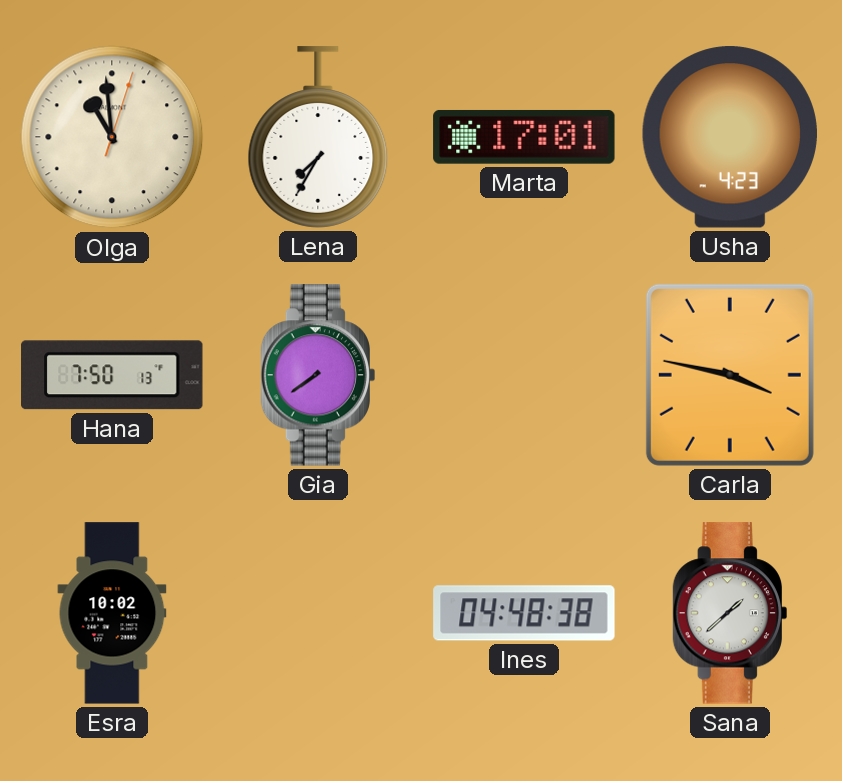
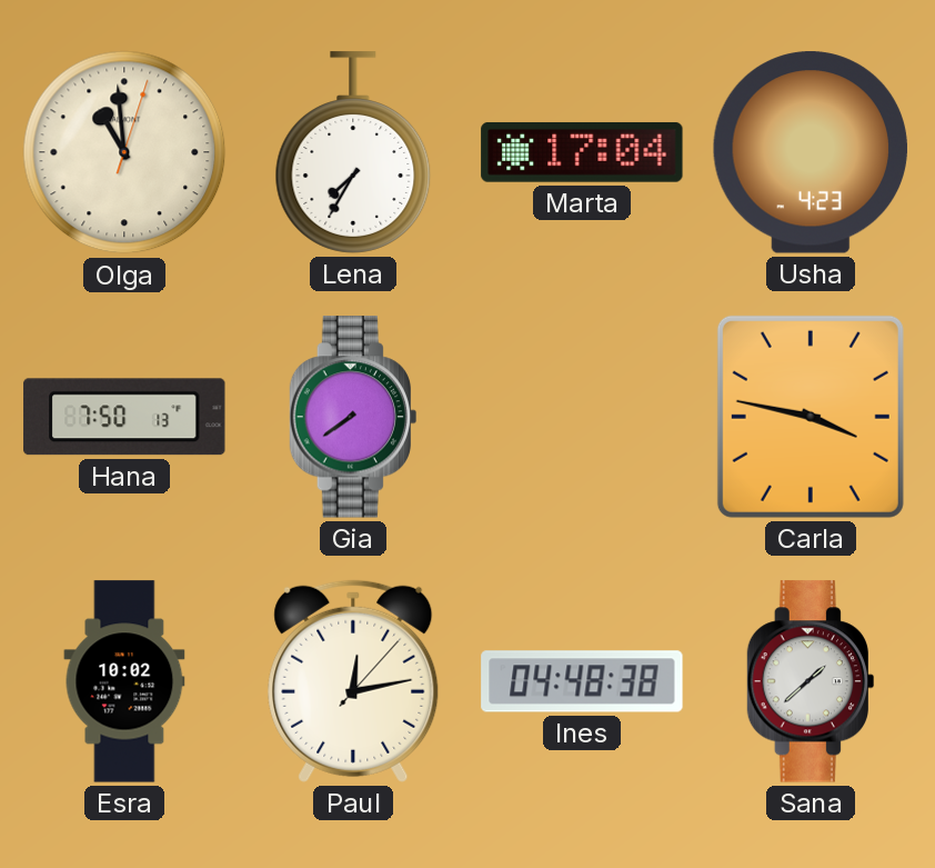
Marta: 17:01 -> 17:04
Paul: none -> 12:13
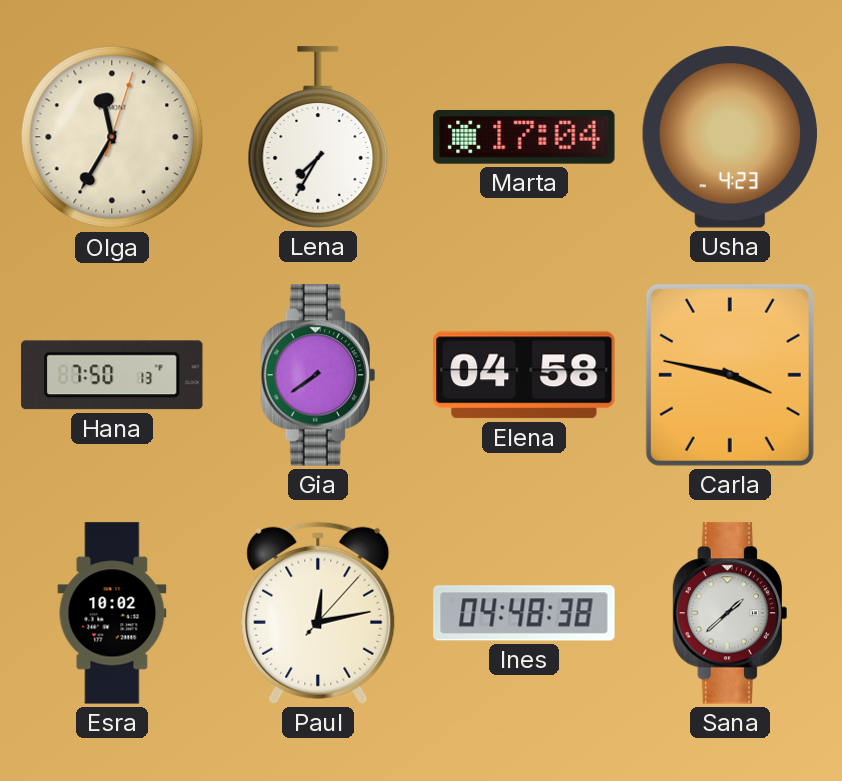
Olga: 10:59 -> 11:35
Elena: none -> 04:58
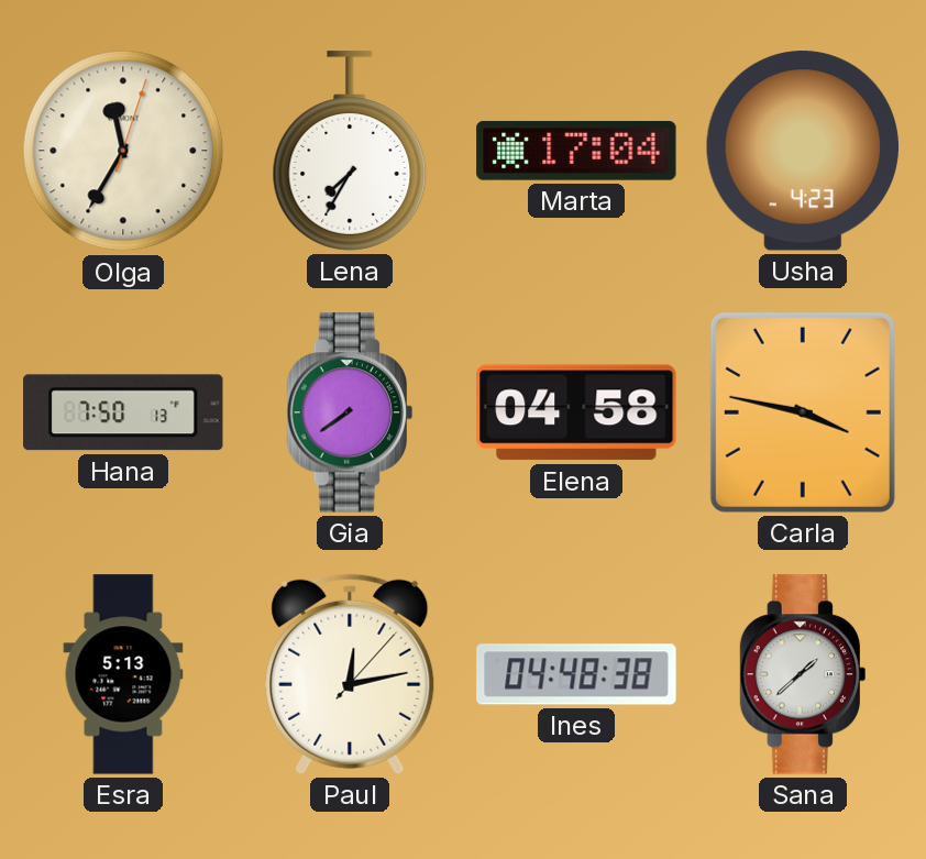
Esra: 10:02 -> 5:13
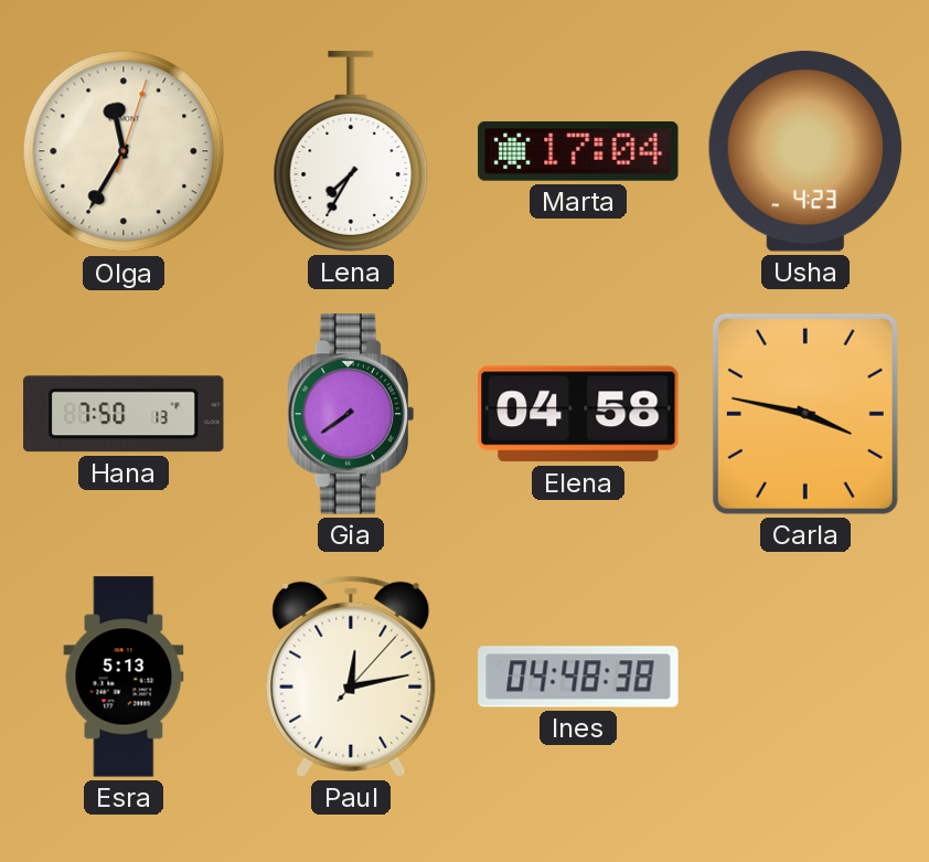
Sana: 1:38 -> none
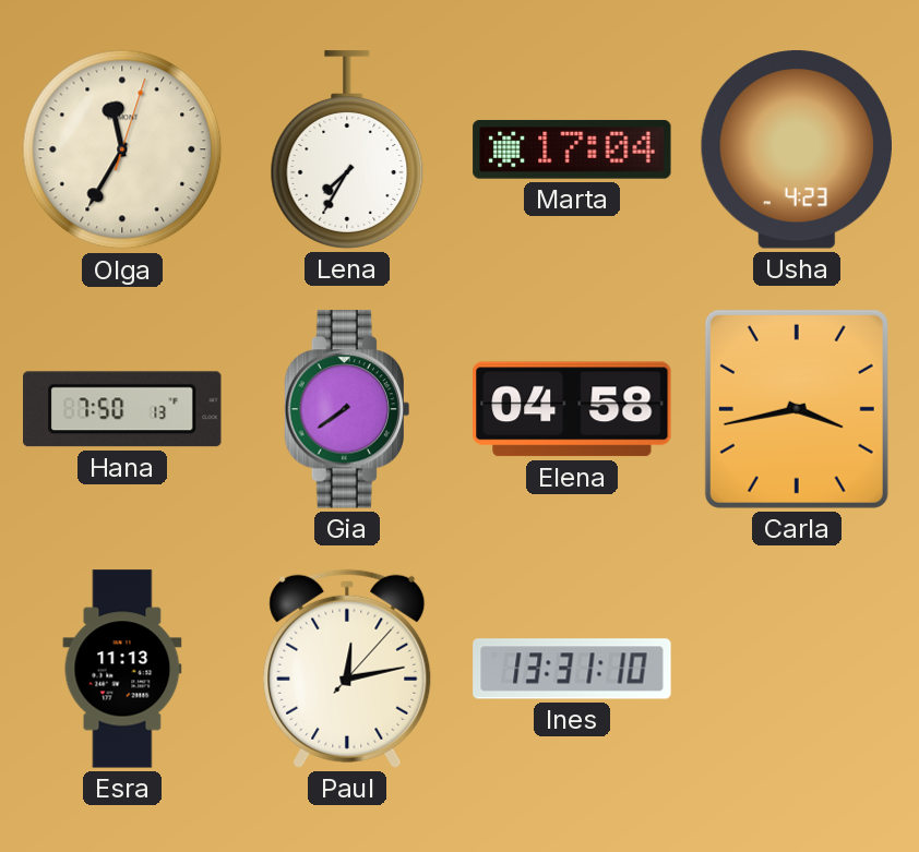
Carla: 3:47 -> 3:43
Esra: 5:13 -> 11:13
Ines: 04:48 -> 13:31
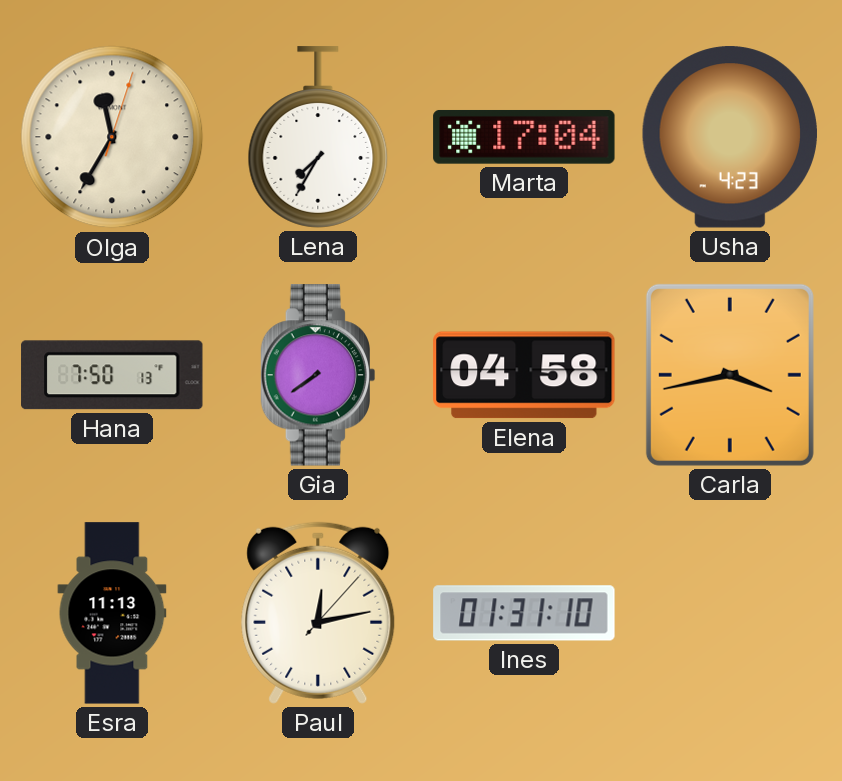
Ines: 13:31 -> 01:31
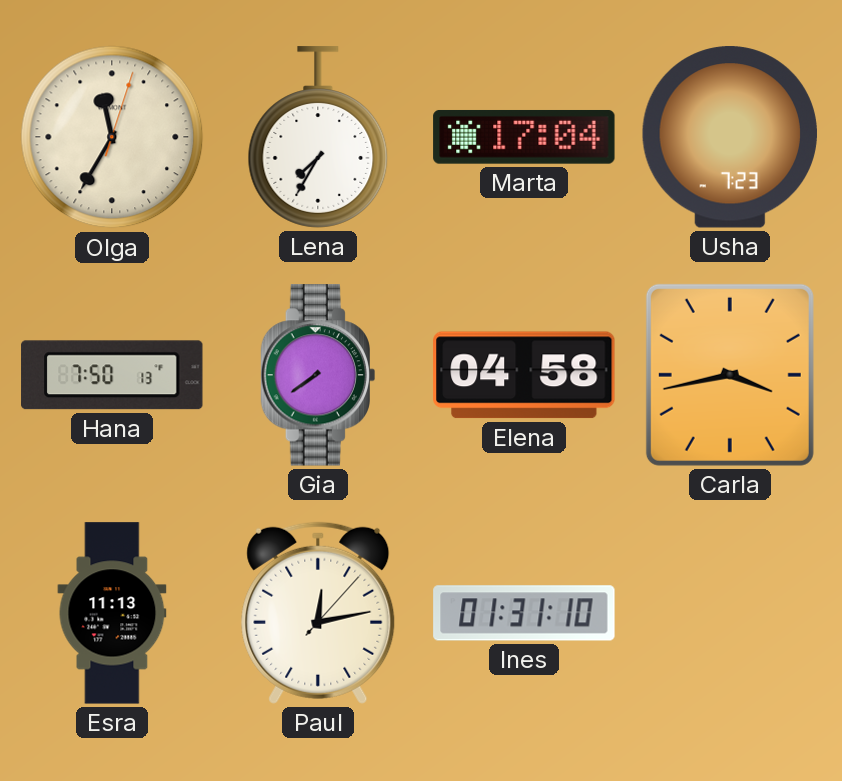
Usha: 4:23 -> 7:23
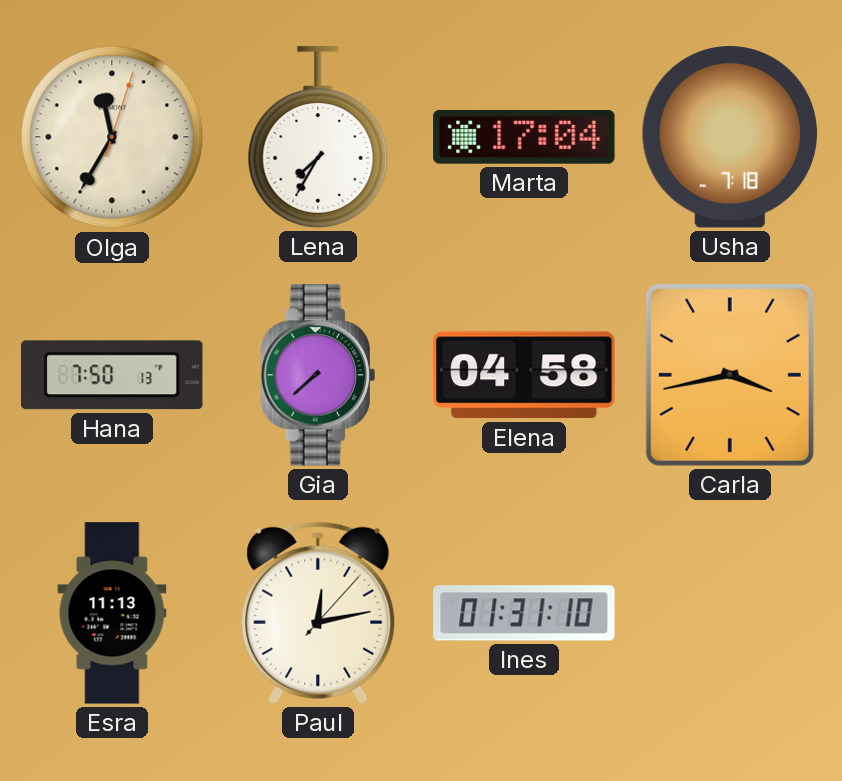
Usha: 7:23 -> 7:18
Gia: 7:39 -> 7:38
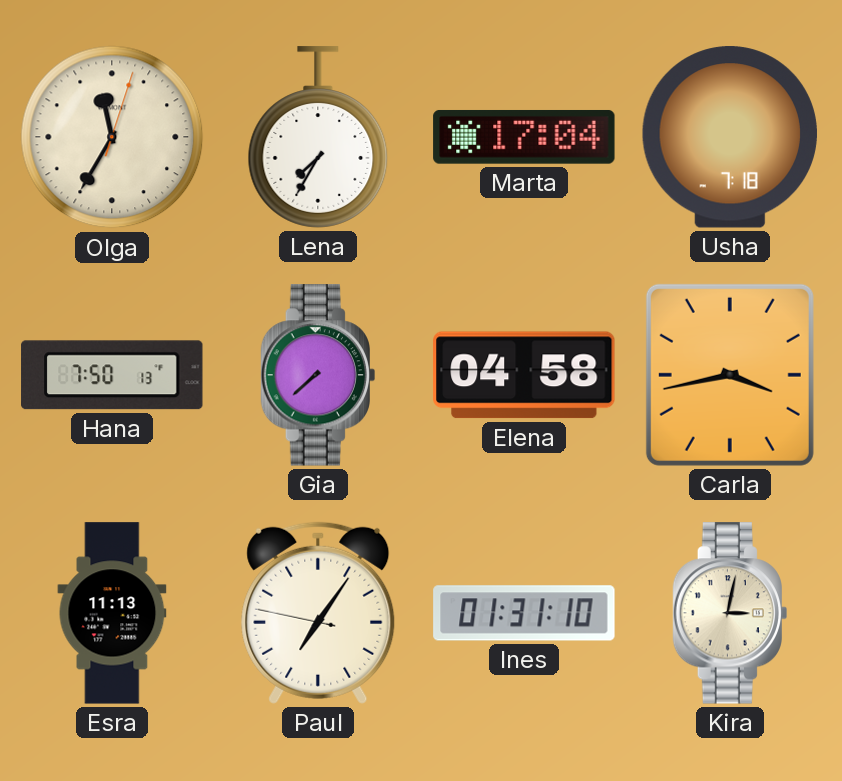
Paul: 12:13 -> 7:05
Kira: none -> 3:02
